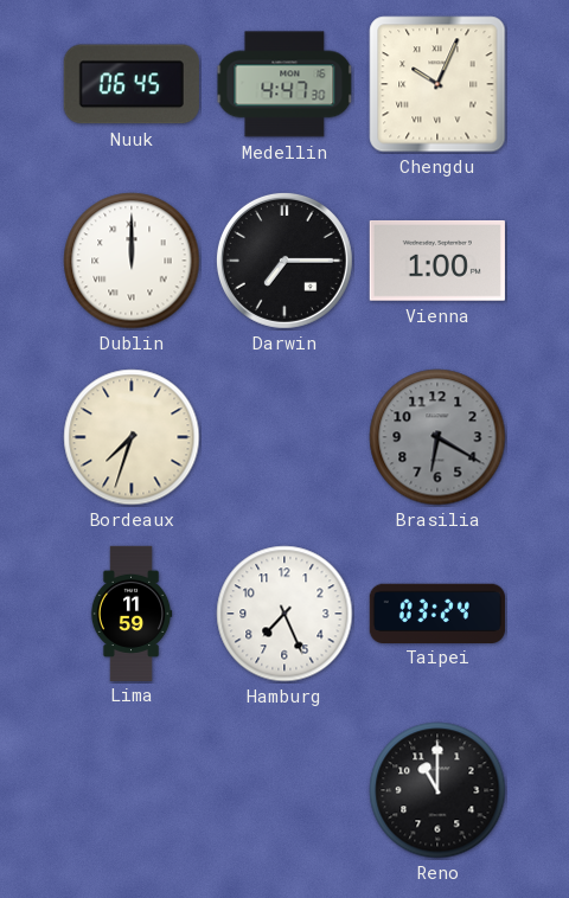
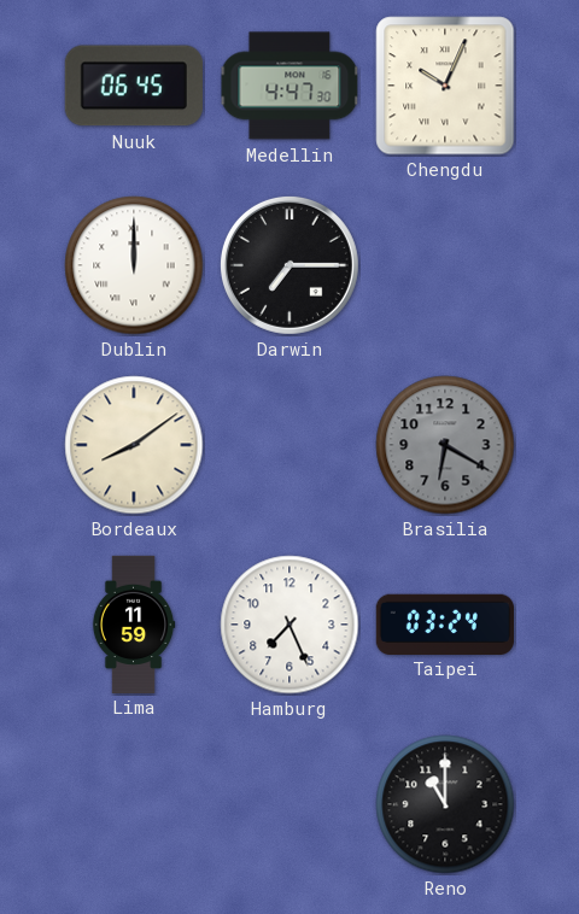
Vienna: 1:00 -> none
Bordeaux: 7:33 -> 8:09
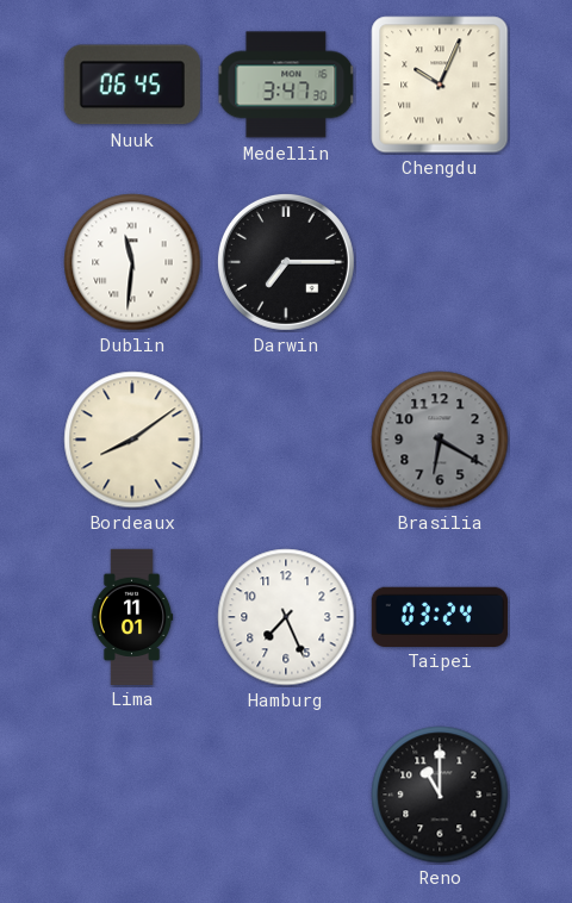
Medellin: 4:47 -> 3:47
Dublin: 12:00 -> 11:31
Lima: 11:59 -> 11:01
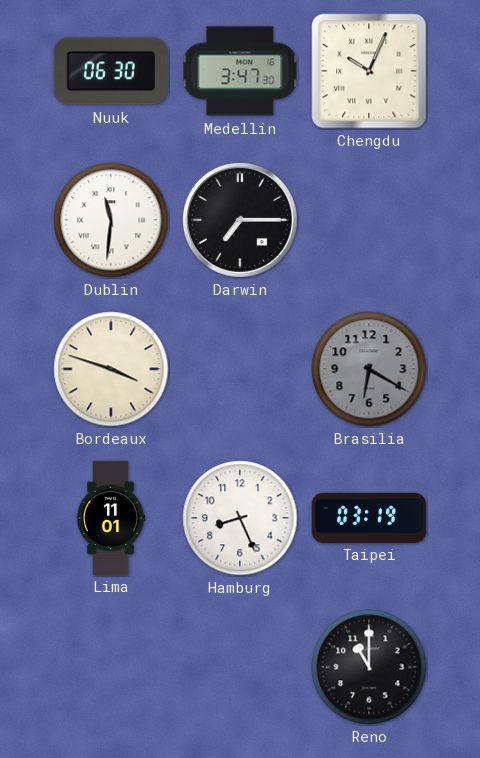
Nuuk: 06:45 -> 06:30
Bordeaux: 8:09 -> 3:48
Hamburg: 7:26 -> 8:26
Taipei: 03:24 -> 03:19
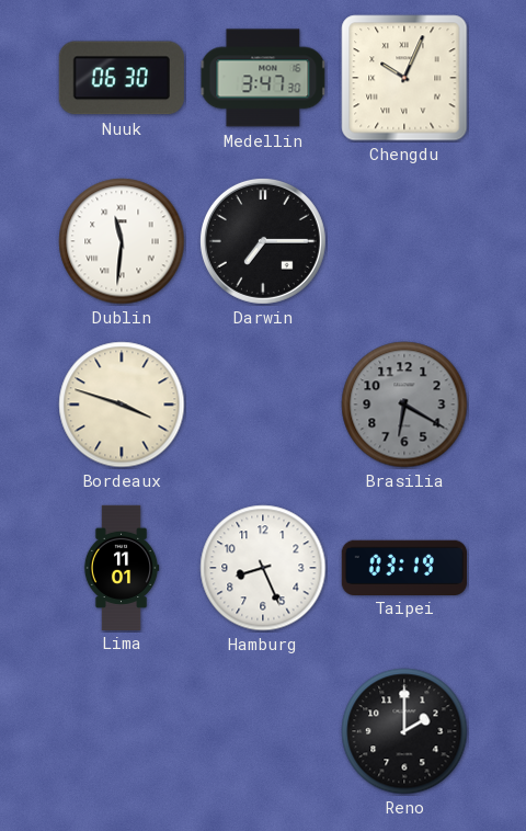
Reno: 11:00 -> 2:00
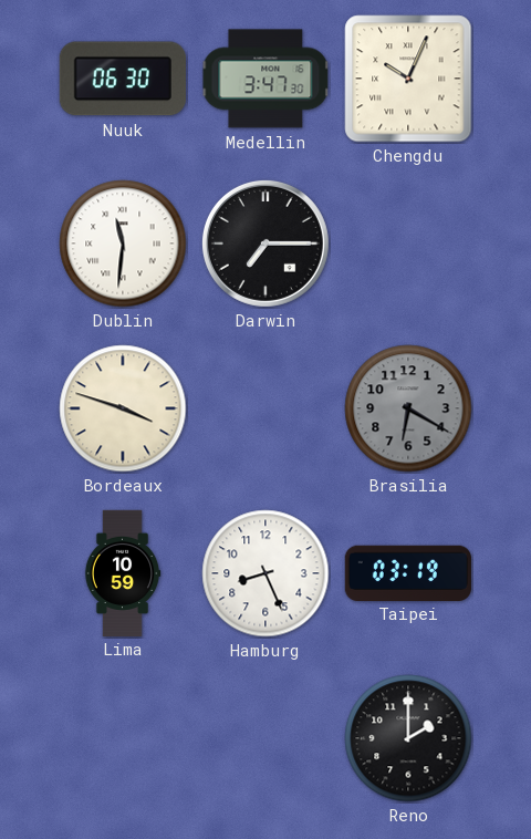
Lima: 11:01 -> 10:59
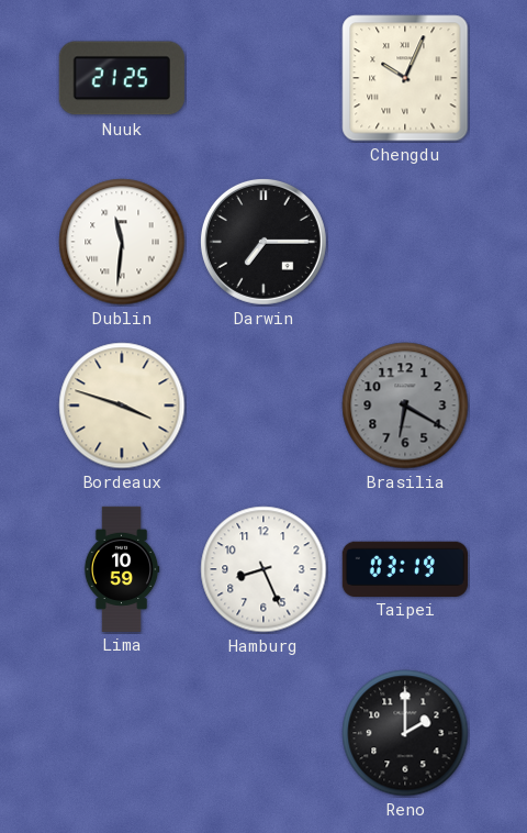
Nuuk: 06:30 -> 21:25
Medellin: 3:47 -> none
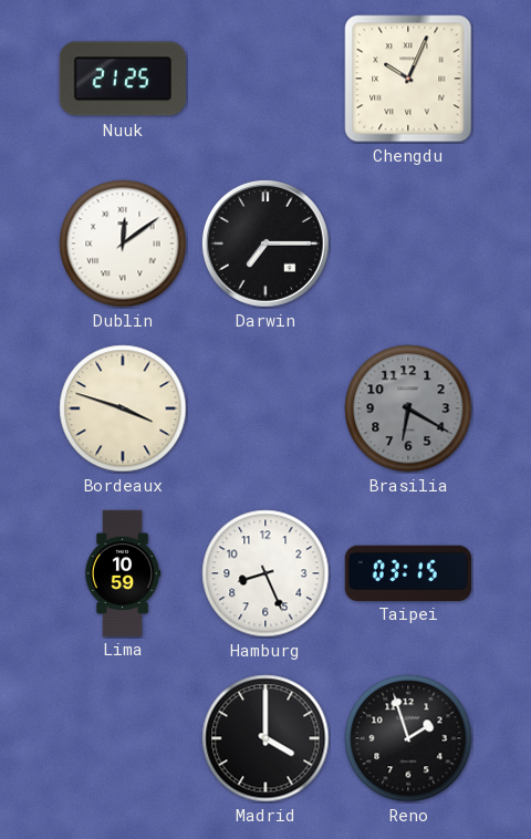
Dublin: 11:31 -> 12:09
Taipei: 03:19 -> 03:15
Madrid: none -> 4:00
Reno: 2:00 -> 1:57
